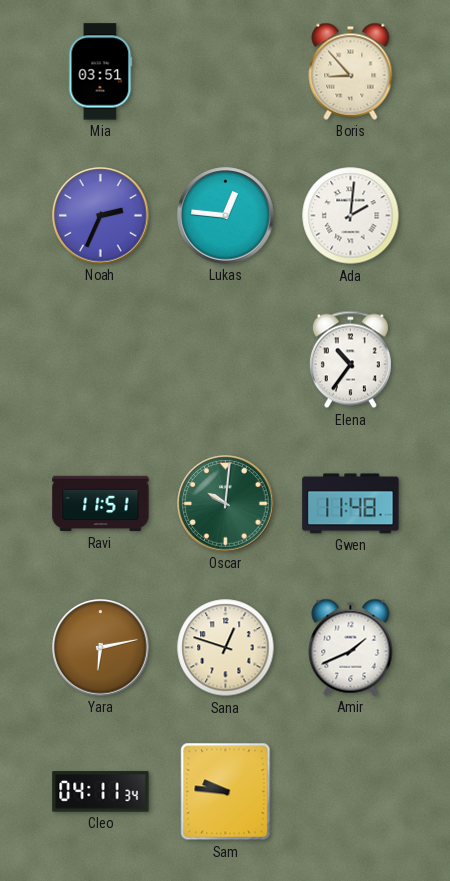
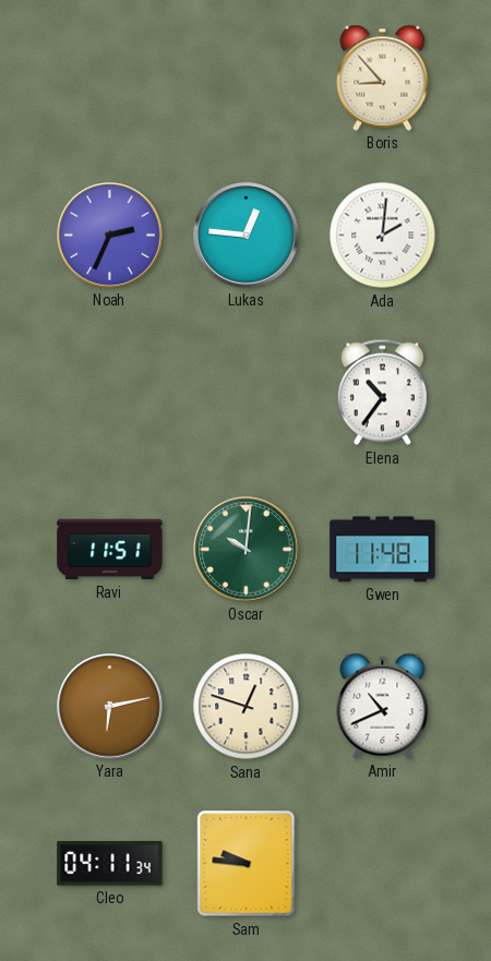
Mia: 03:51 -> none
Amir: 1:41 -> 10:41
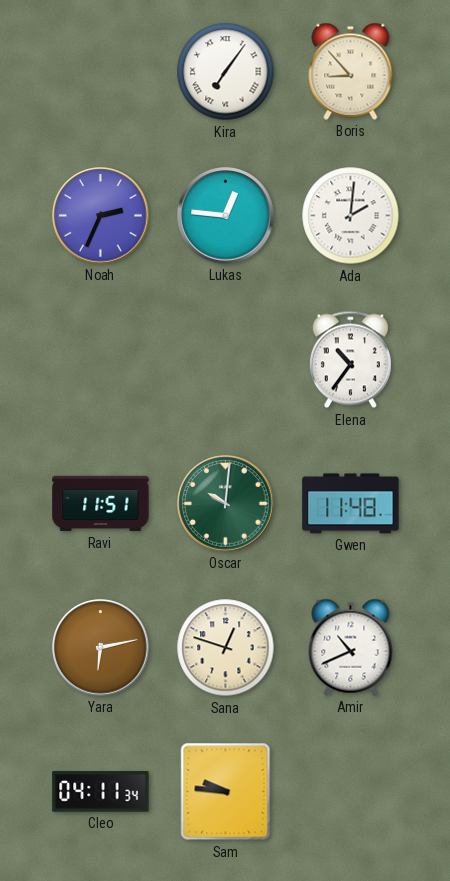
Kira: none -> 7:06
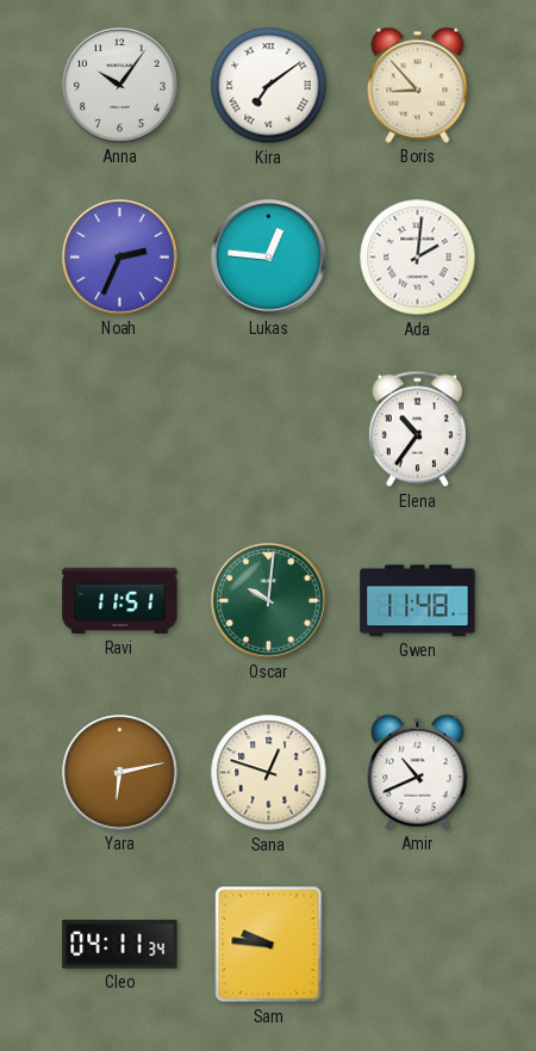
Anna: none -> 10:06
Kira: 7:06 -> 7:09
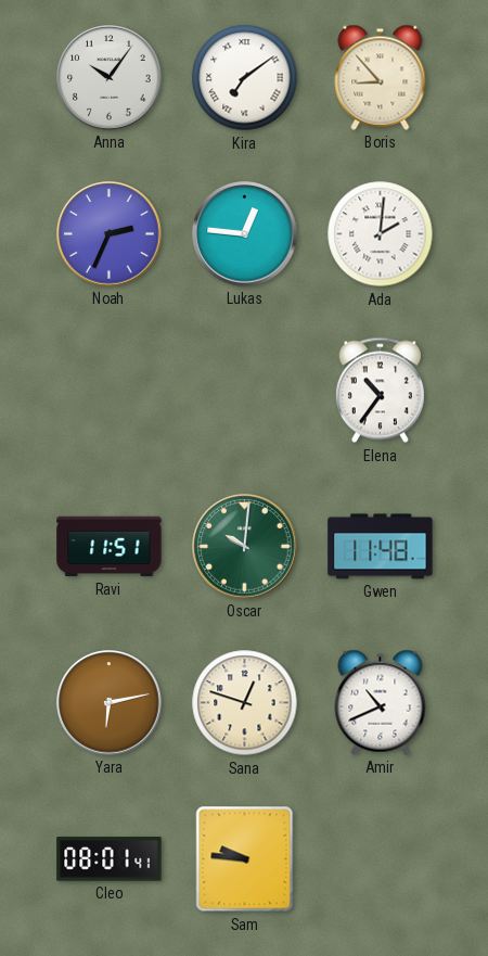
Cleo: 04:11 -> 08:01
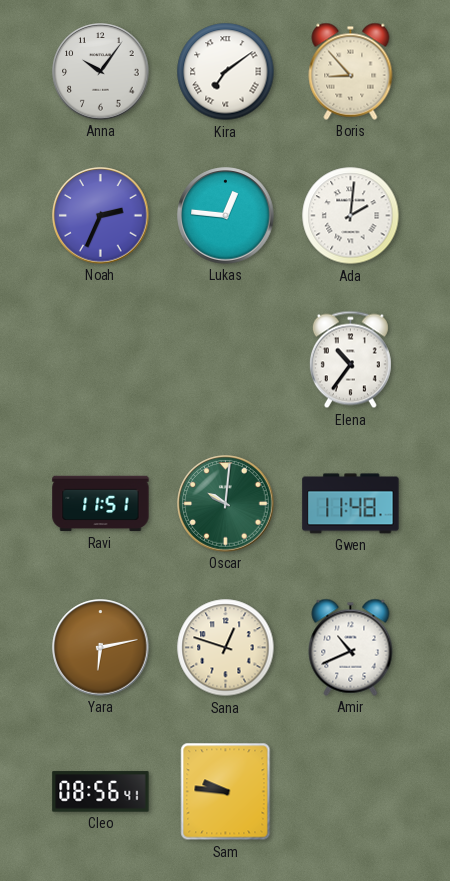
Cleo: 08:01 -> 08:56
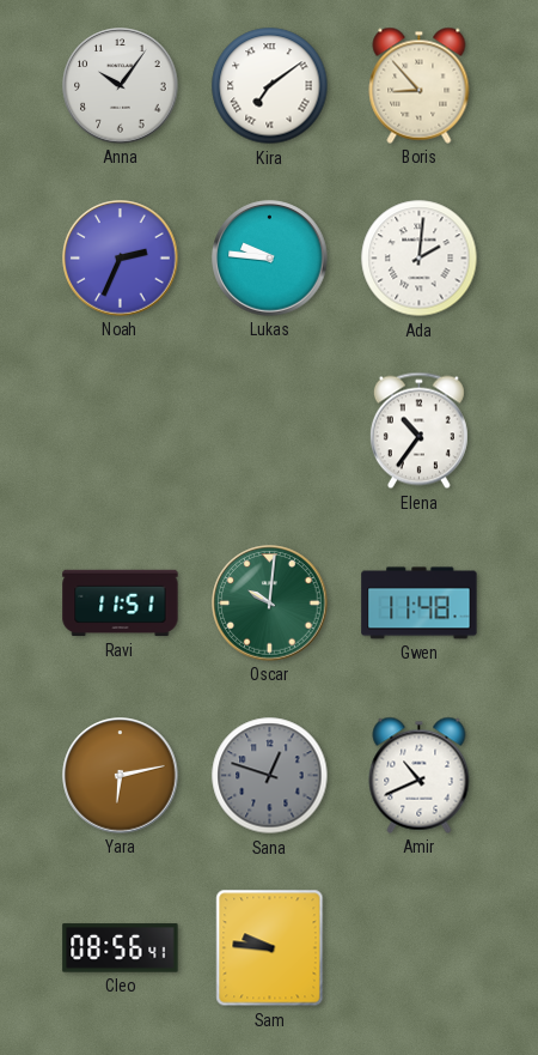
Lukas: 12:46 -> 9:46
Sana dial: cream -> grey
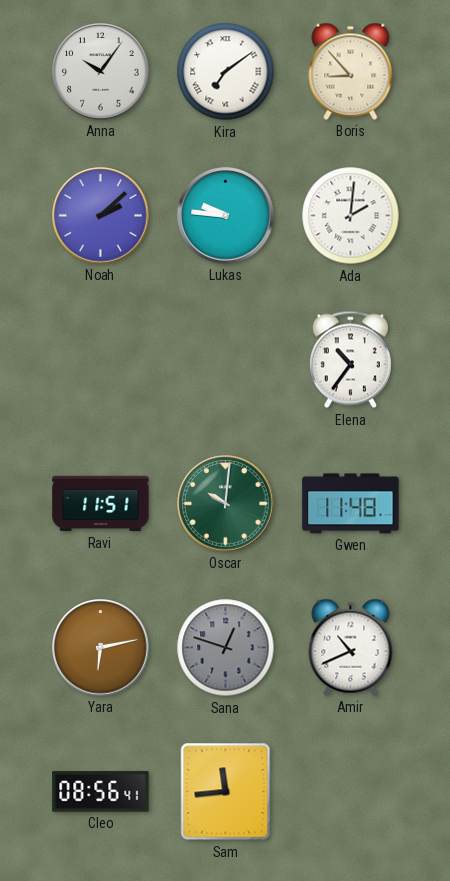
Noah: 2:34 -> 2:08
Sam: 9:46 -> 11:44
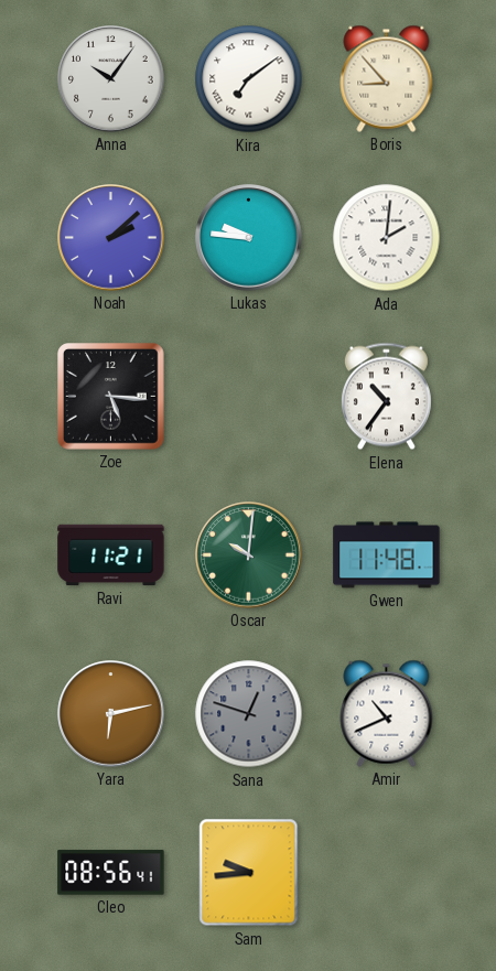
Zoe: none -> 5:16
Ravi: 11:51 -> 11:21
Sam: 11:44 -> 9:44
